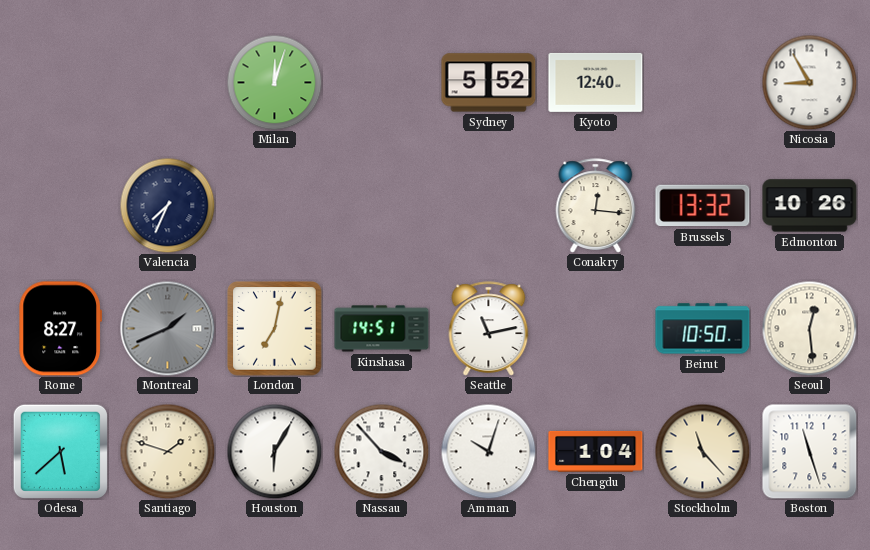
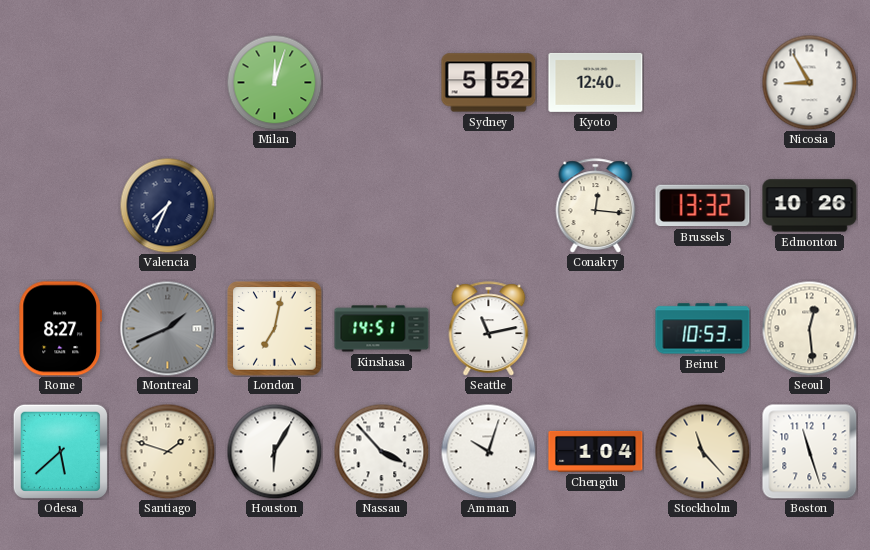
Beirut: 10:50 -> 10:53
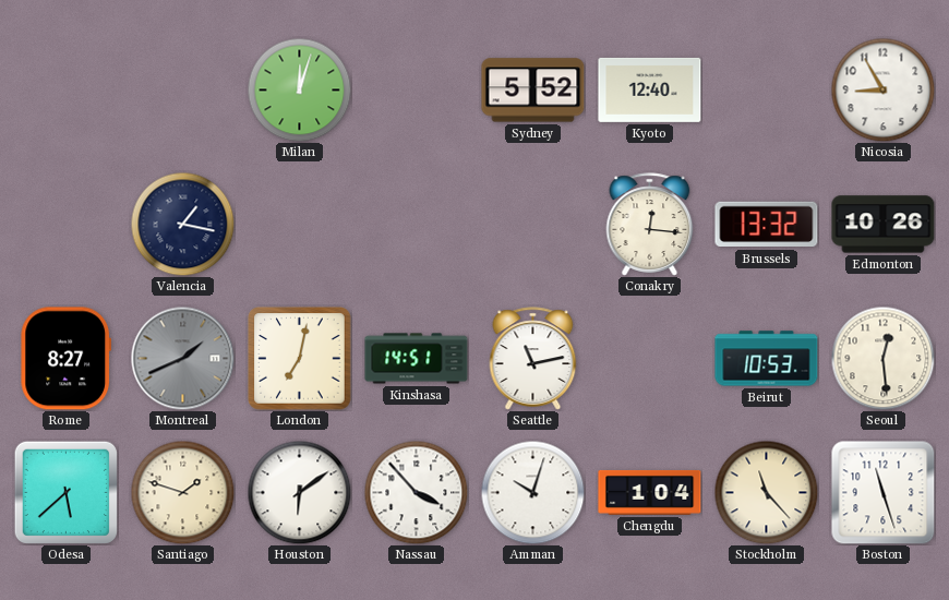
Valencia: 7:34 -> 1:17
Houston: 6:05 -> 6:09
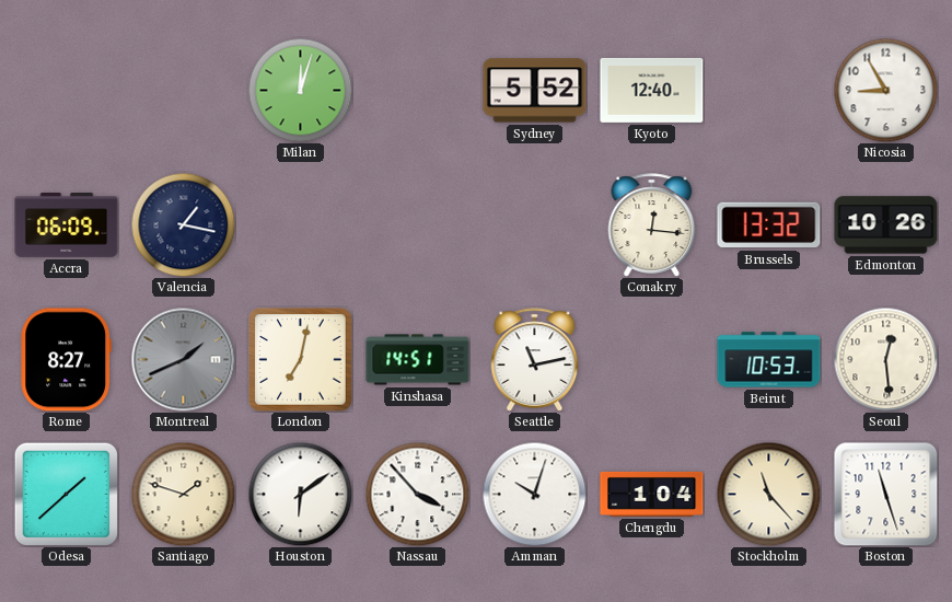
Accra: none -> 06:09
Odesa: 5:38 -> 1:38
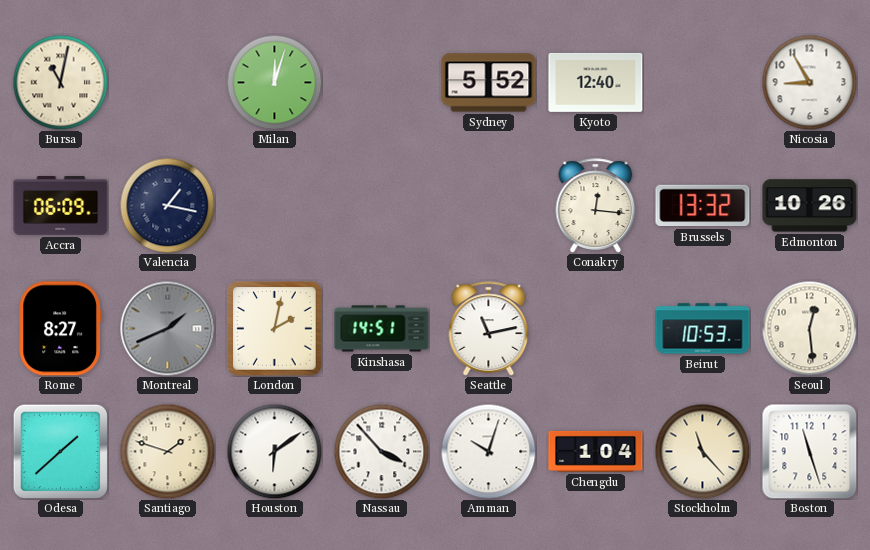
Bursa: none -> 11:02
London: 7:02 -> 2:02
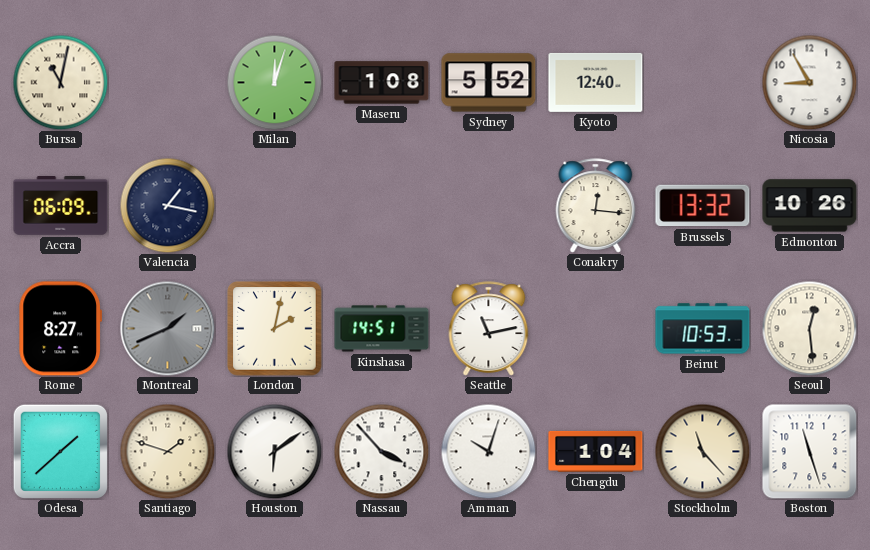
Maseru: none -> 1:08
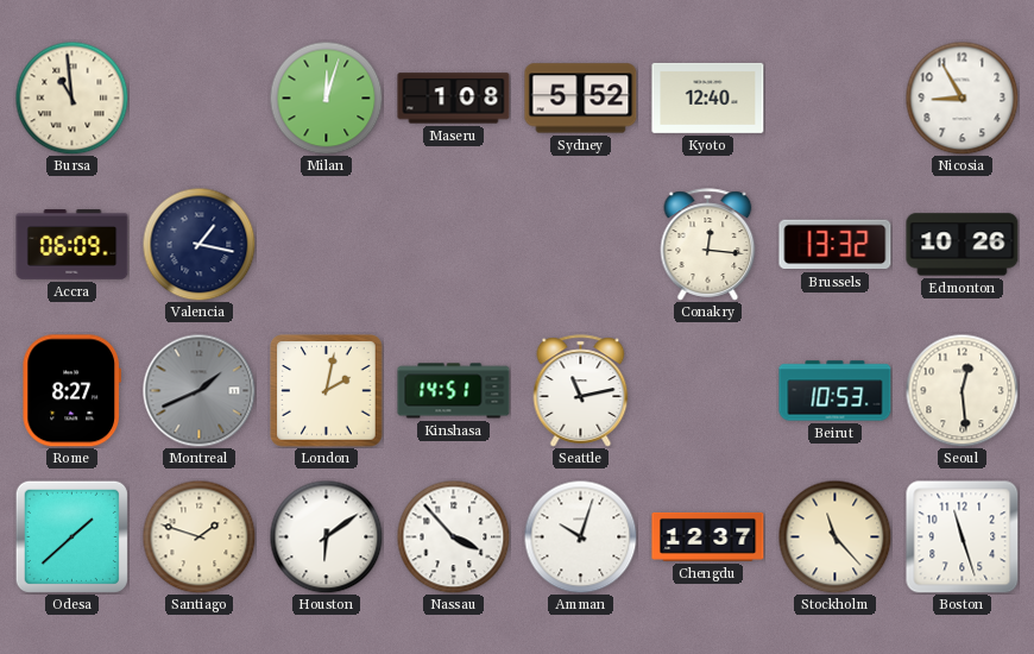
Bursa: 11:02 -> 10:59
Chengdu: 1:04 -> 12:37
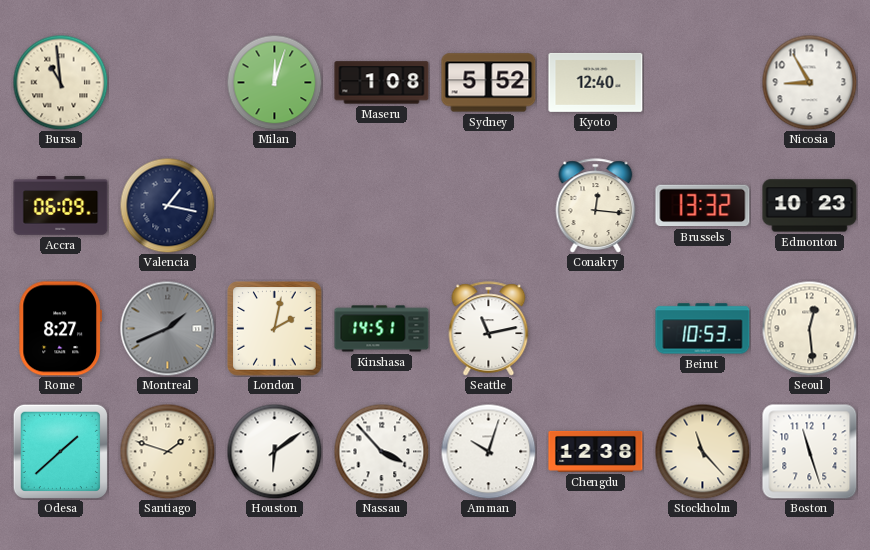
Edmonton: 10:26 -> 10:23
Chengdu: 12:37 -> 12:38
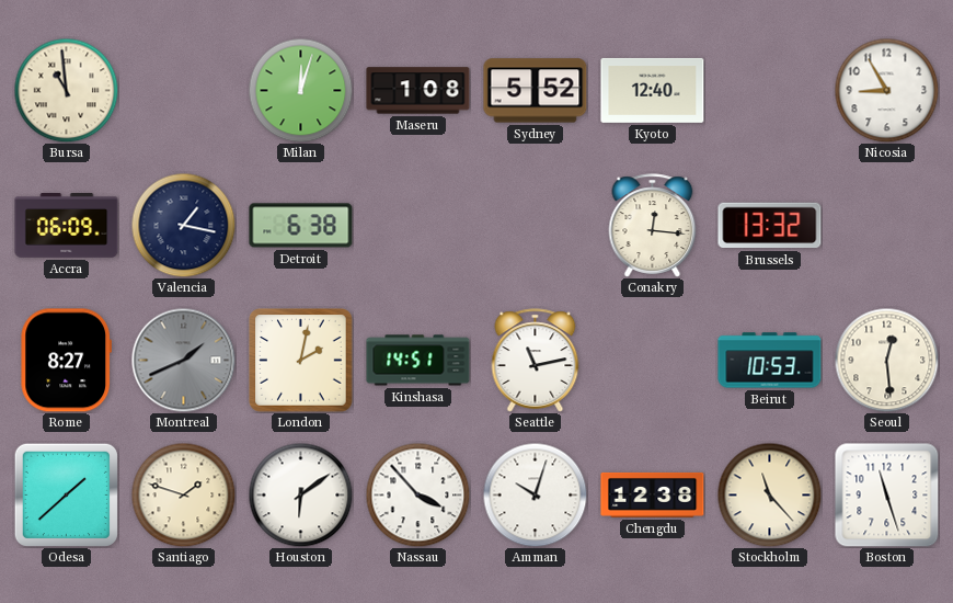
Detroit: none -> 6:38
Edmonton: 10:23 -> none
